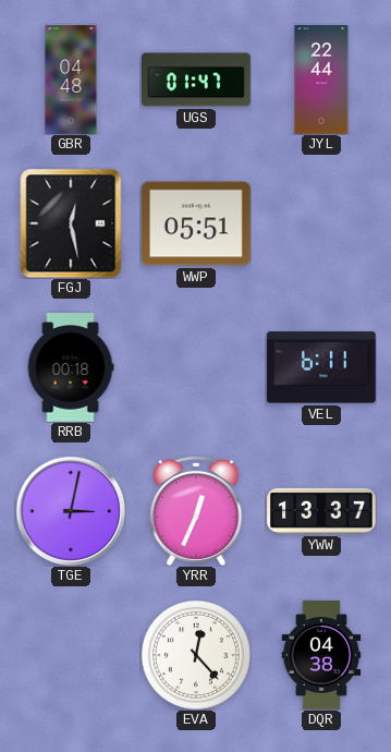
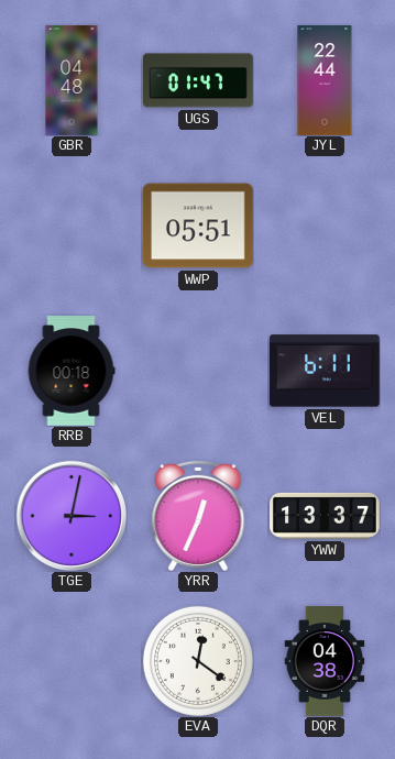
FGJ: 12:28 -> none
EVA: 12:23 -> 12:21
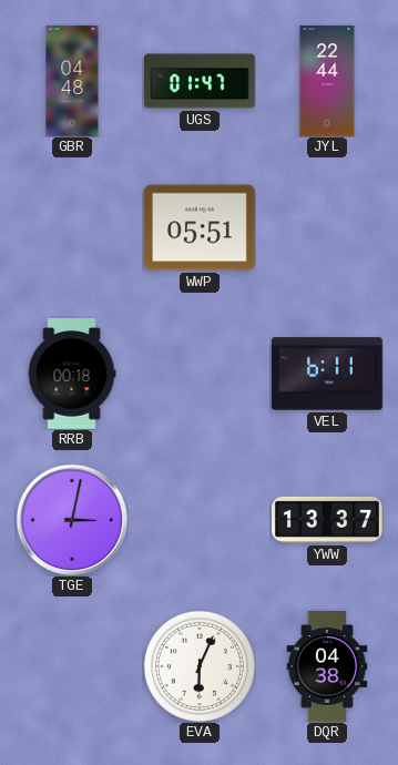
YRR: 12:34 -> none
EVA: 12:21 -> 6:04
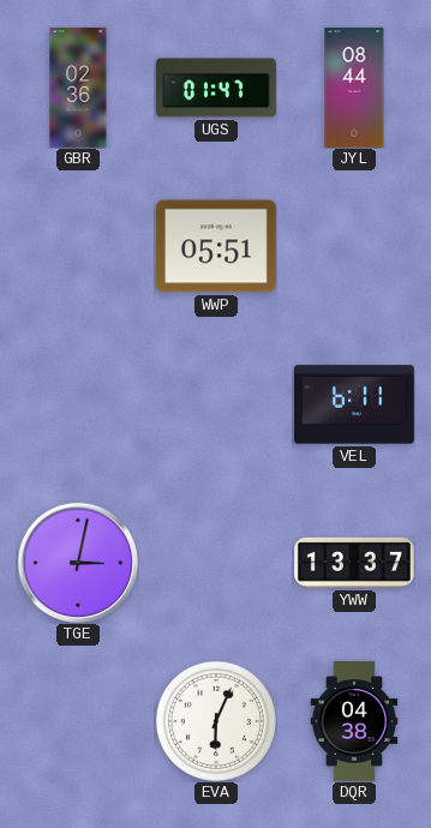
GBR: 04:48 -> 02:36
JYL: 22:44 -> 08:44
RRB: 00:18 -> none
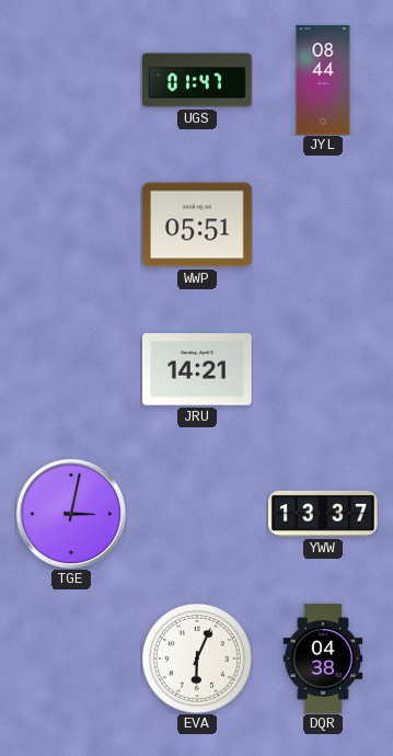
GBR: 02:36 -> none
JRU: none -> 14:21
VEL: 6:11 -> none
